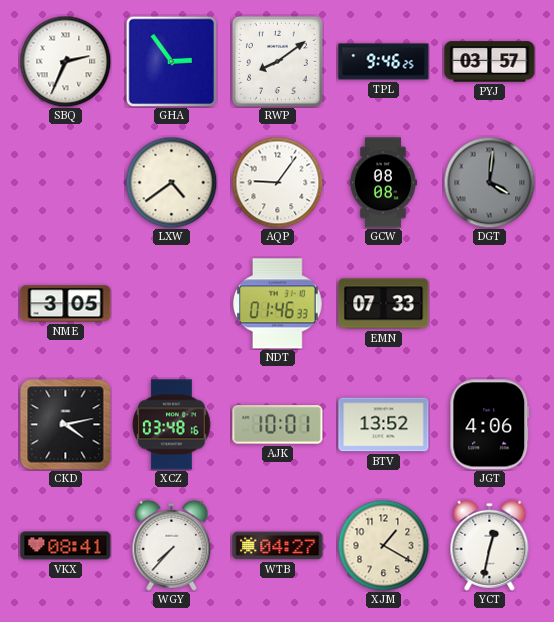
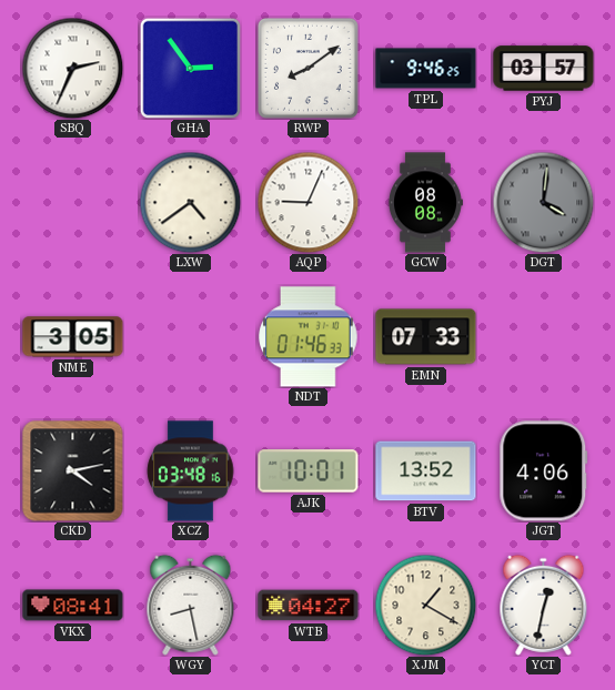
AQP: 9:06 -> 9:04
WGY: 7:37 -> 8:28
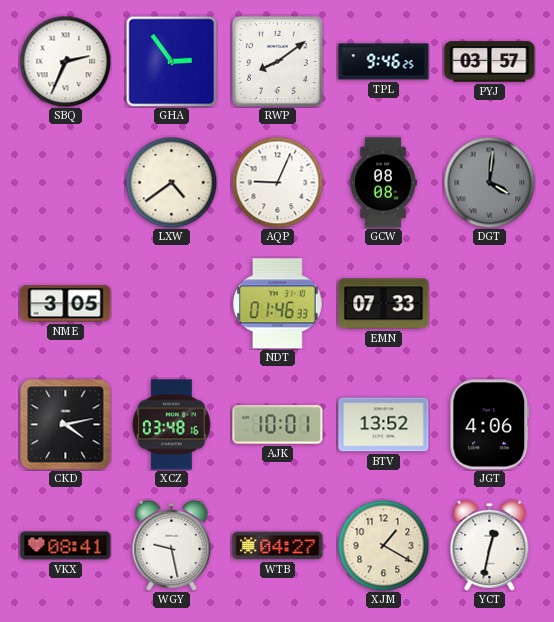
WGY: 8:28 -> 9:28
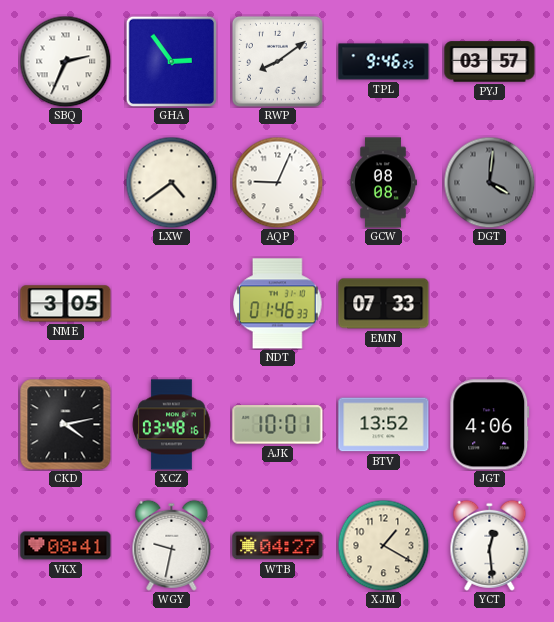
WGY: 9:28 -> 9:32
YCT: 12:32 -> 12:29
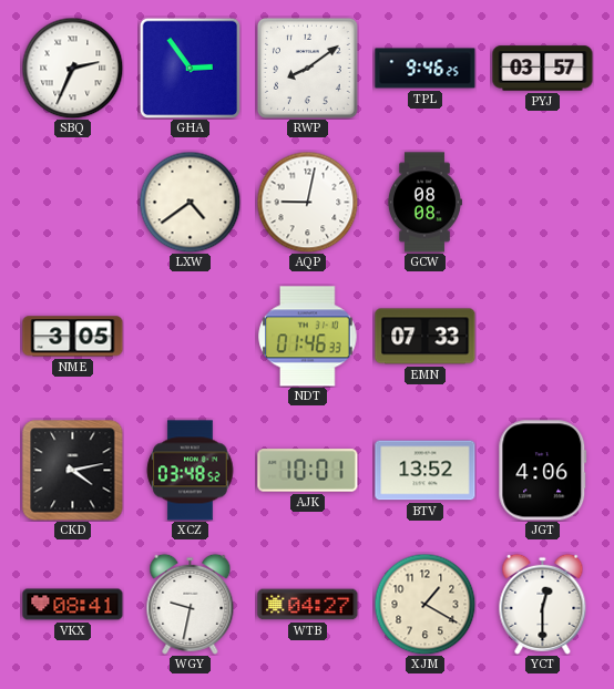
AQP: 9:04 -> 9:02
DGT: 4:01 -> none
XCZ: 03:48:16 -> 03:48:52
YCT: 12:29 -> 12:30
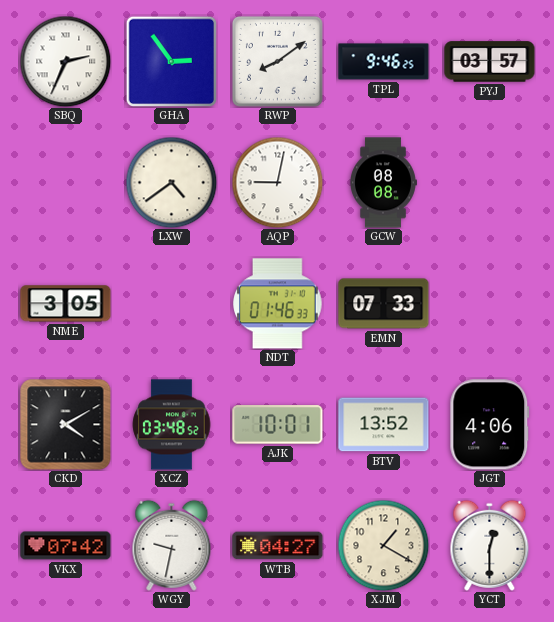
CKD: 4:13 -> 4:10
VKX: 08:41 -> 07:42
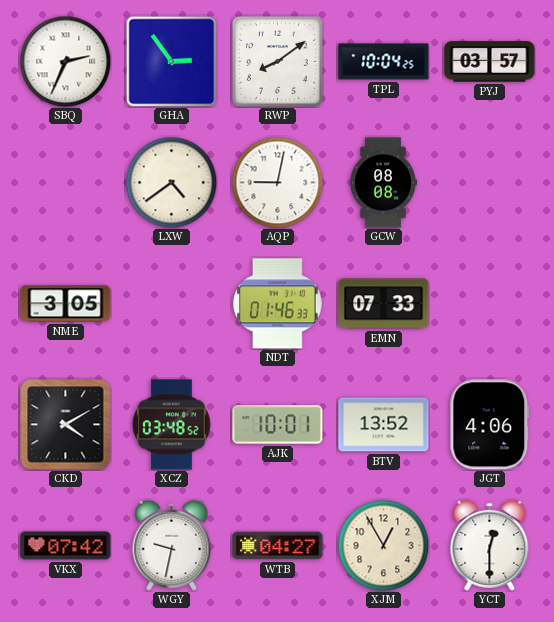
TPL: 9:46 -> 10:04
XJM: 1:20 -> 12:55
